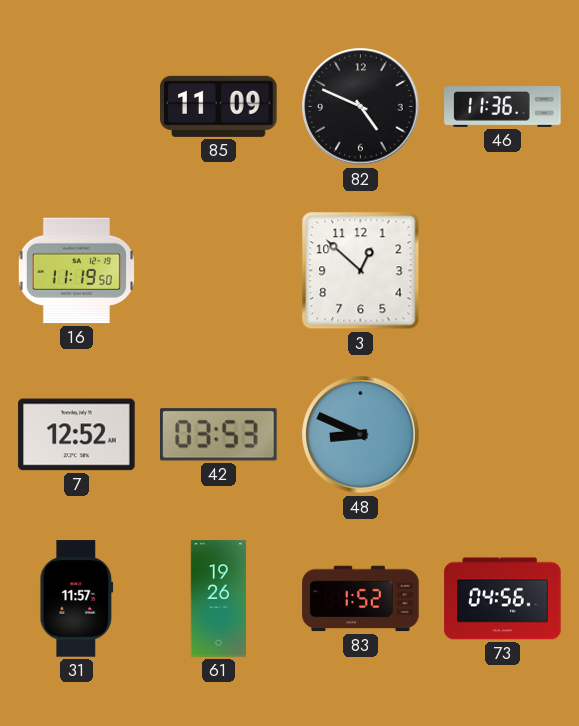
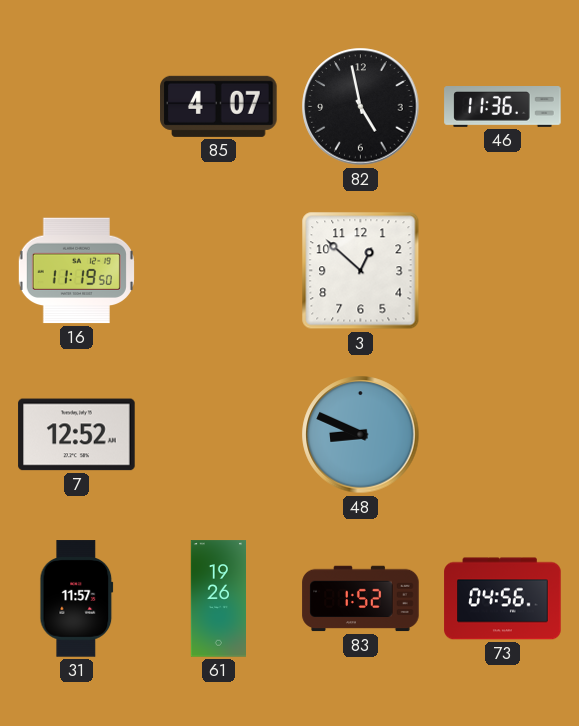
85: 11:09 -> 4:07
82: 4:49 -> 4:58
42: 03:53 -> none
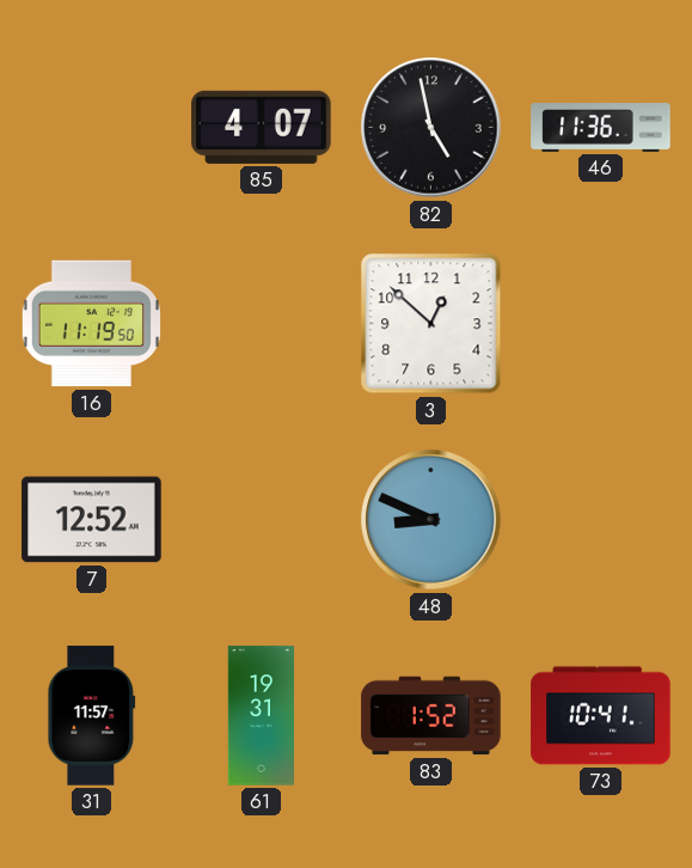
61: 19:26 -> 19:31
73: 04:56 -> 10:41
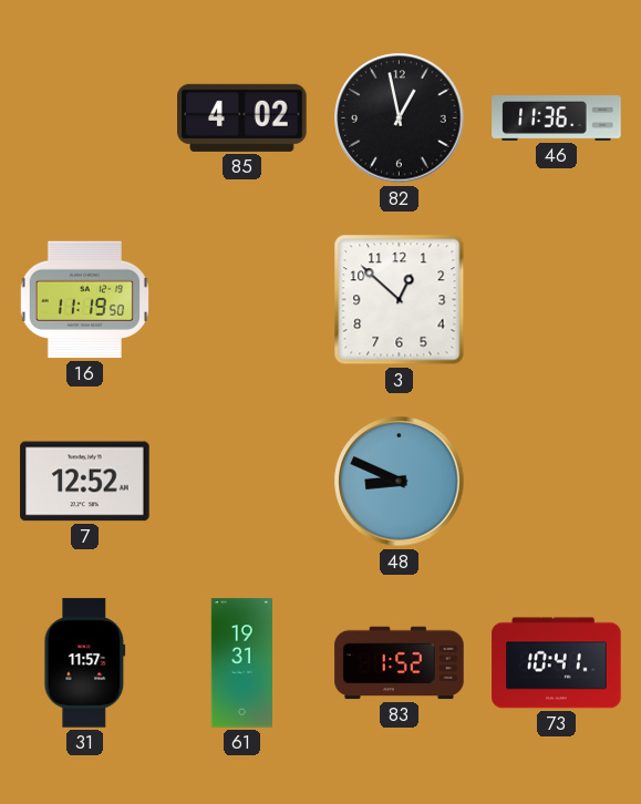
85: 4:07 -> 4:02
82: 4:58 -> 12:58
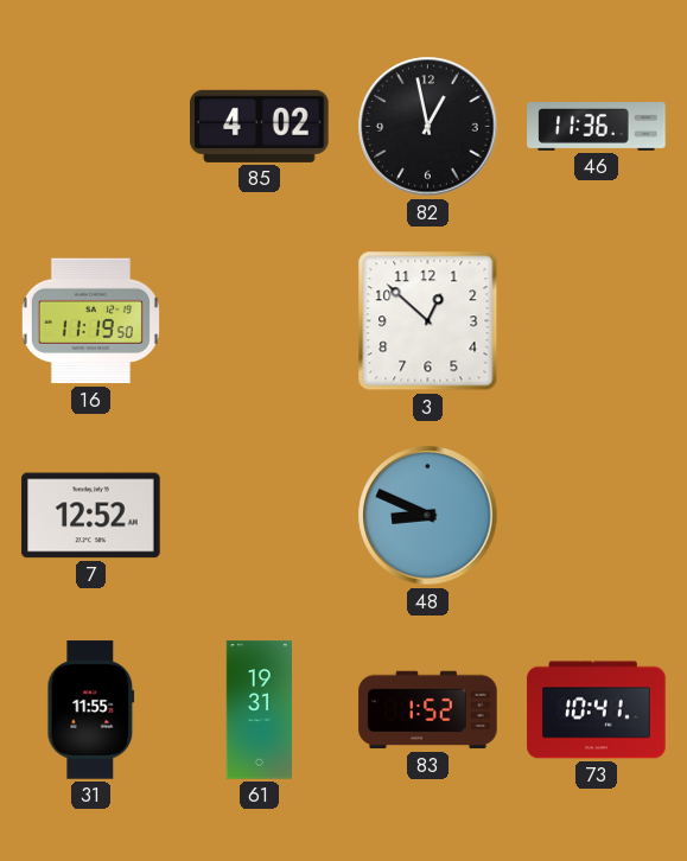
31: 11:57 -> 11:55
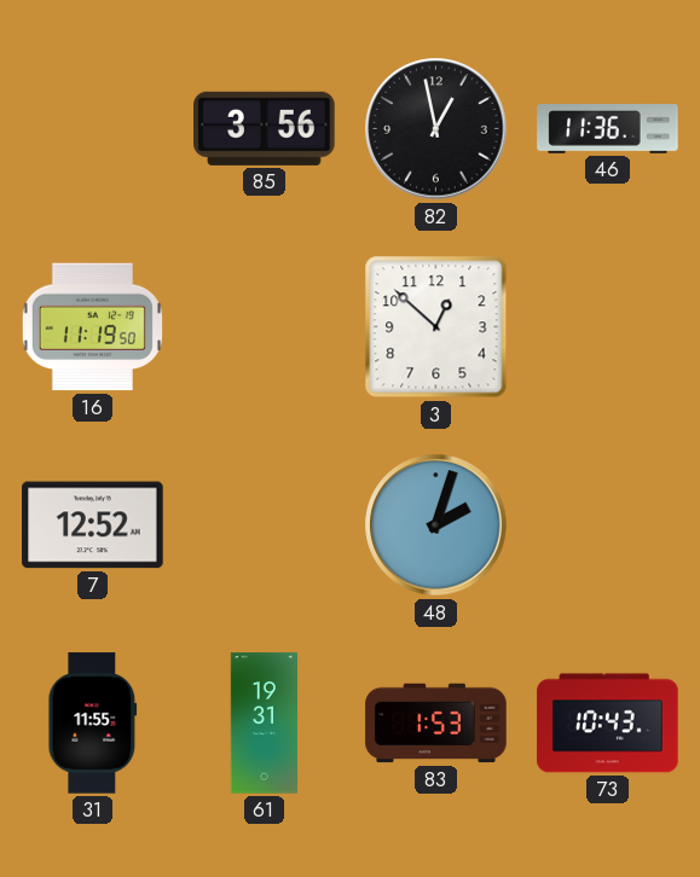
85: 4:02 -> 3:56
48: 8:49 -> 2:03
83: 1:52 -> 1:53
73: 10:41 -> 10:43
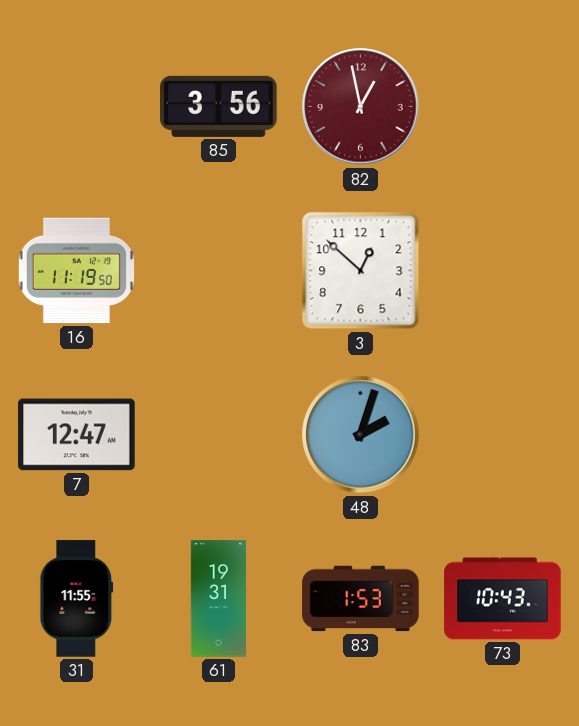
82 dial: black -> burgundy
46: 11:36 -> none
7: 12:52 -> 12:47
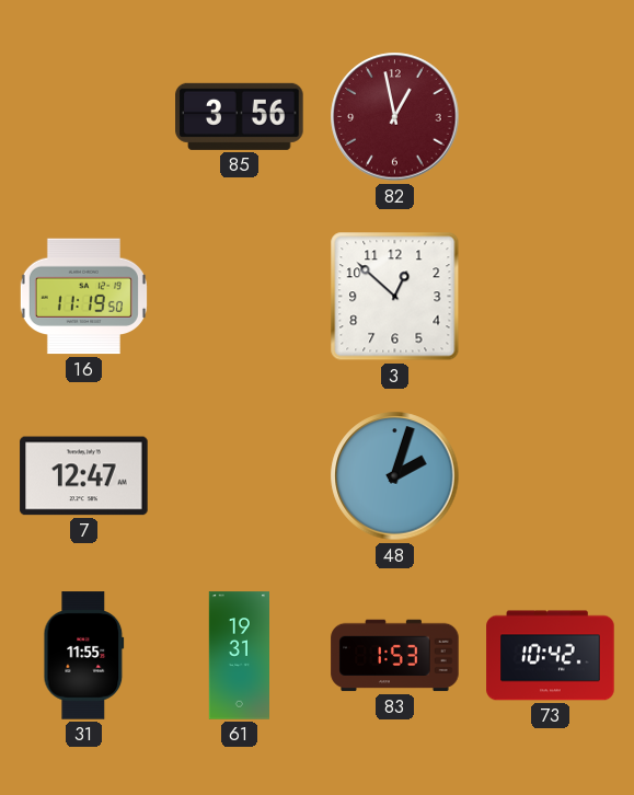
73: 10:43 -> 10:42
